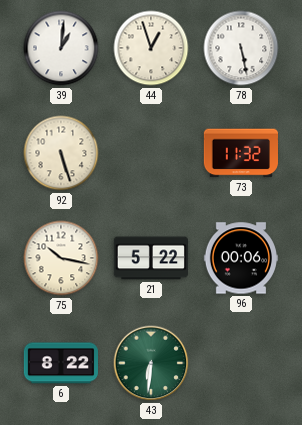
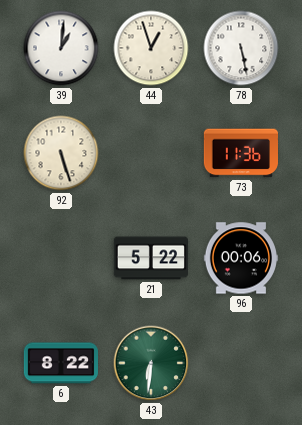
73: 11:32 -> 11:36
75: 10:17 -> none
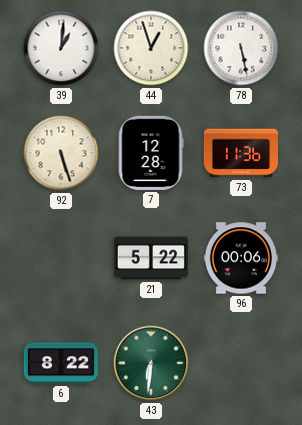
7: none -> 12:28
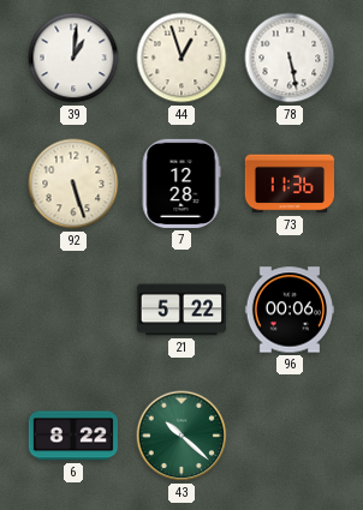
43: 6:31 -> 10:22
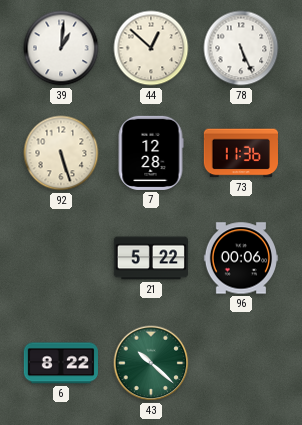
44: 12:57 -> 12:52
78: 5:28 -> 5:26
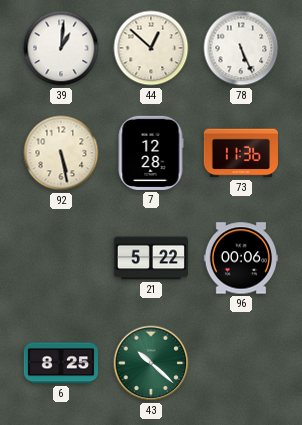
92: 5:27 -> 5:28
6: 8:22 -> 8:25
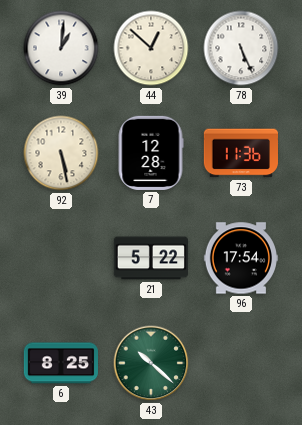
96: 00:06 -> 17:54
